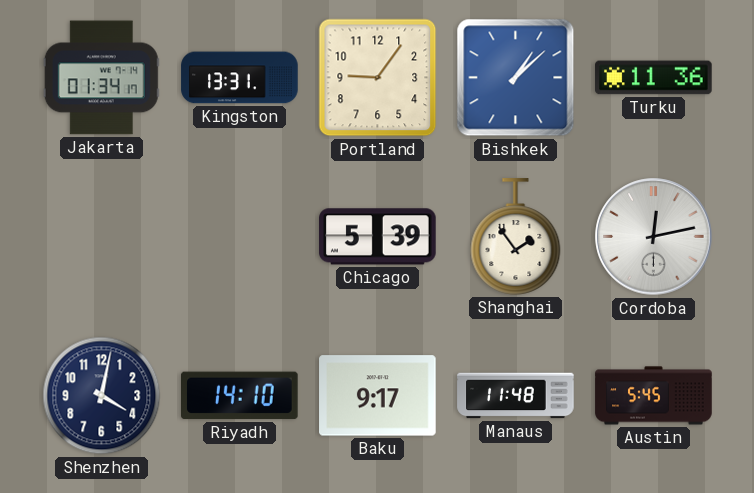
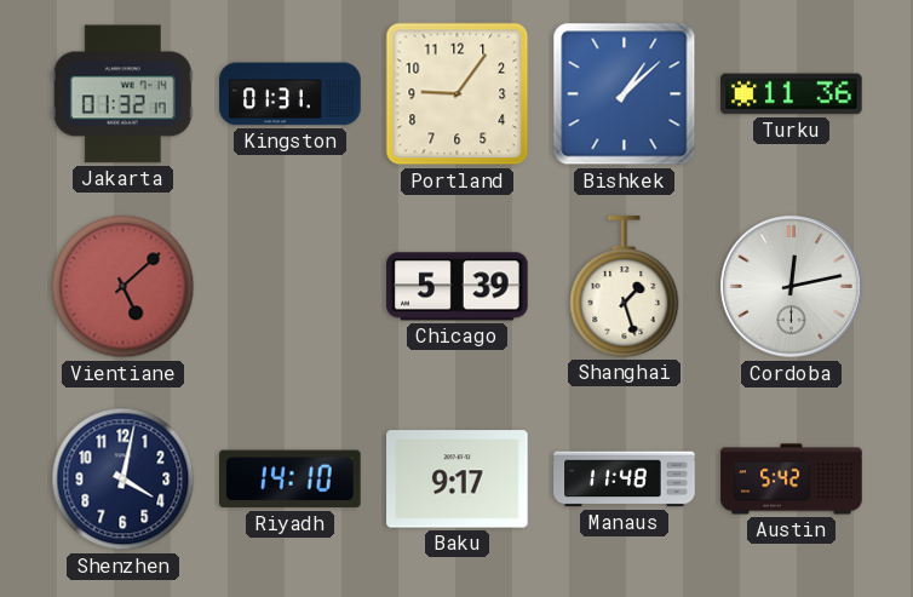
Jakarta: 01:34 -> 01:32
Kingston: 13:31 -> 01:31
Vientiane: none -> 5:08
Shanghai: 1:54 -> 1:27
Austin: 5:45 -> 5:42
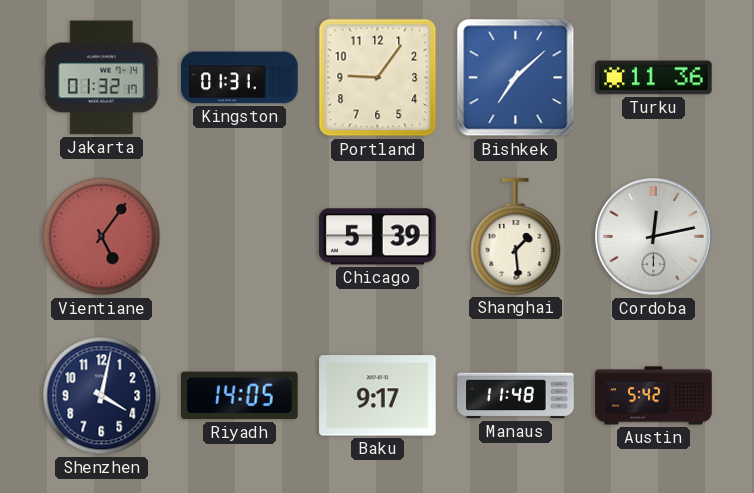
Bishkek: 1:08 -> 7:08
Vientiane: 5:08 -> 5:06
Shanghai: 1:27 -> 1:29
Riyadh: 14:10 -> 14:05
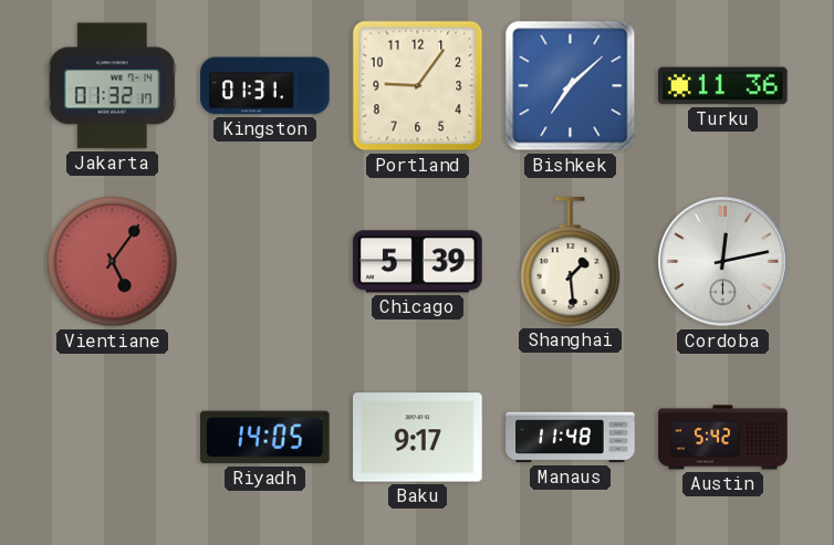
Shenzhen: 4:02 -> none
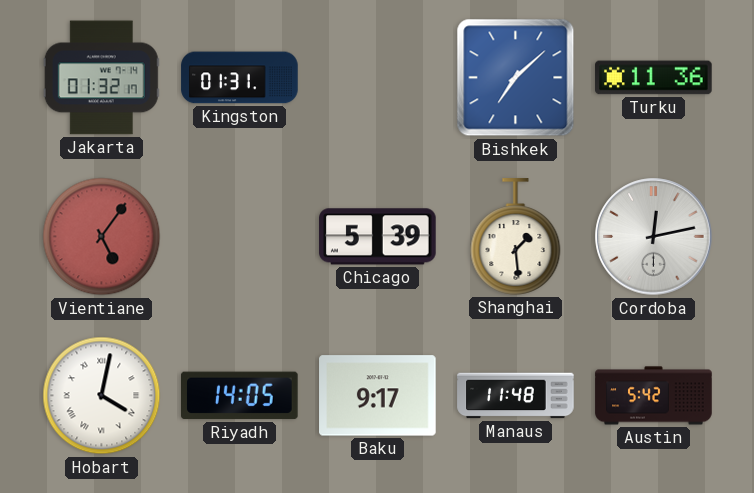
Portland: 9:06 -> none
Hobart: none -> 4:02
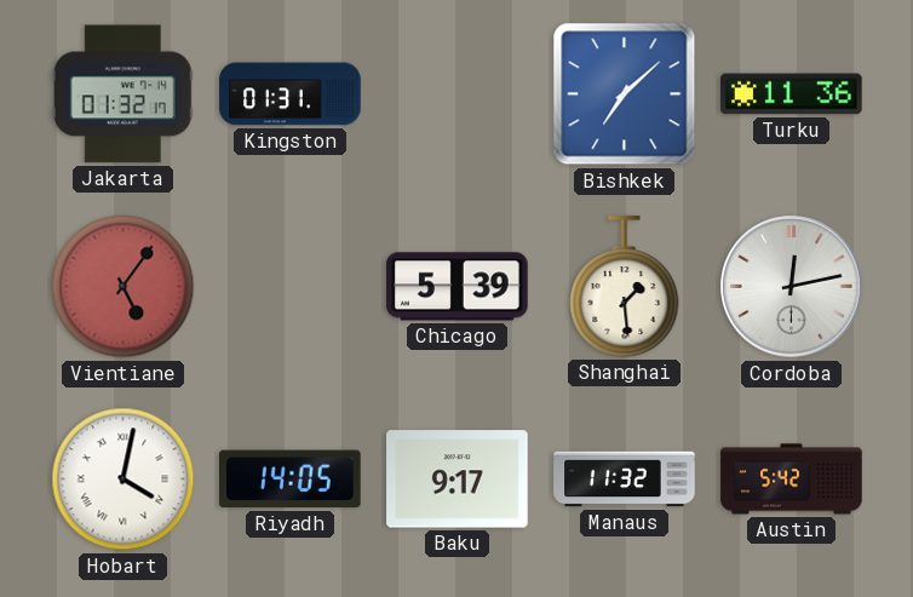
Manaus: 11:48 -> 11:32
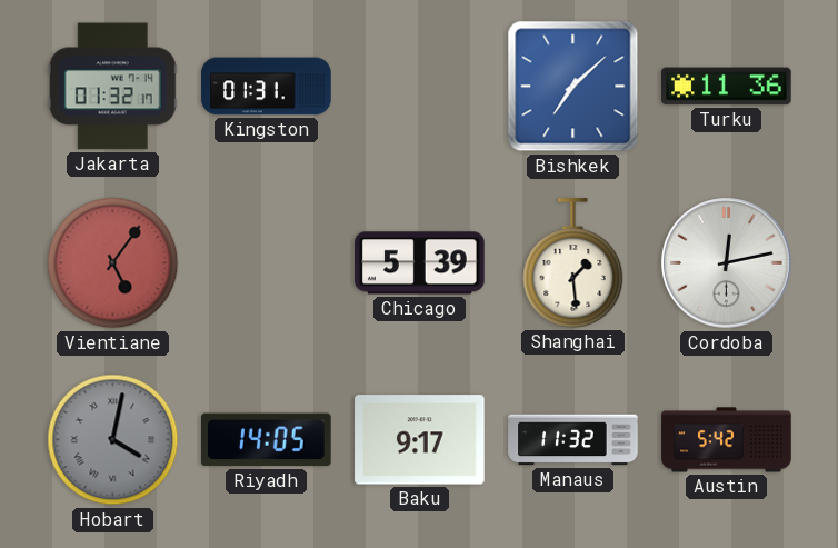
Hobart dial: white -> grey
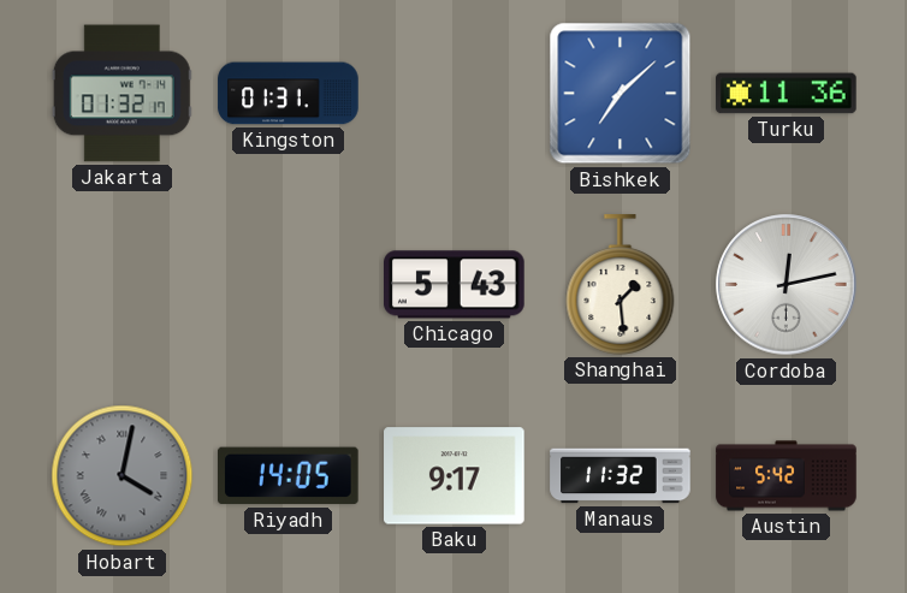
Vientiane: 5:06 -> none
Chicago: 5:39 -> 5:43
